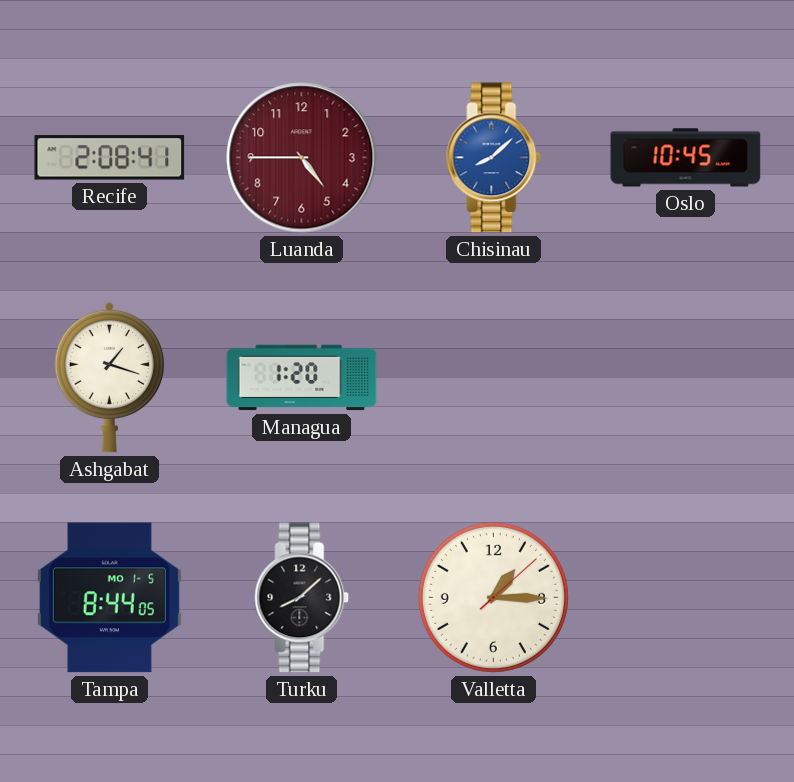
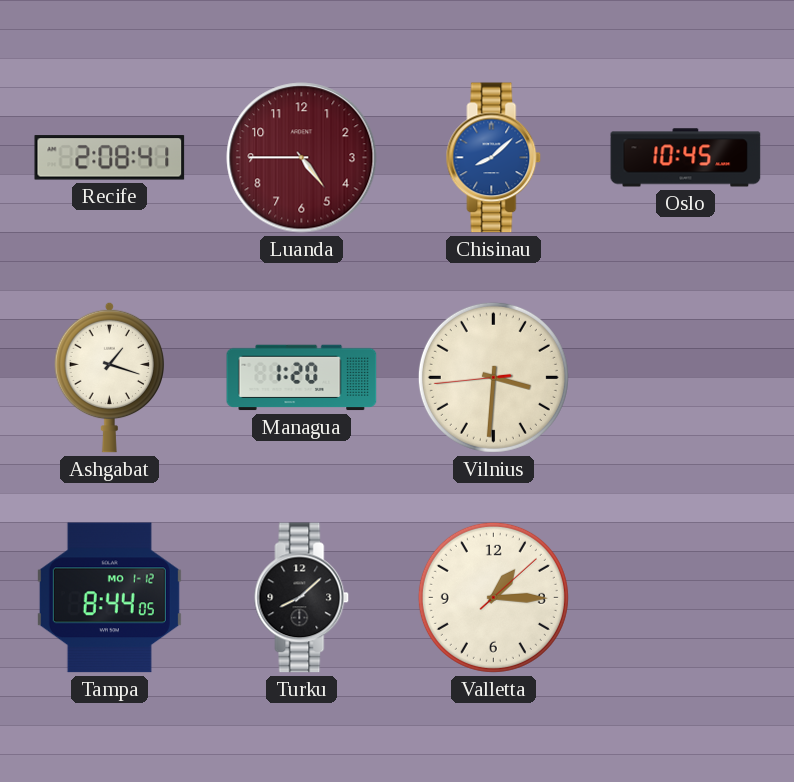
Vilnius: none -> 3:30
Tampa date: MO 1-5 -> MO 1-12
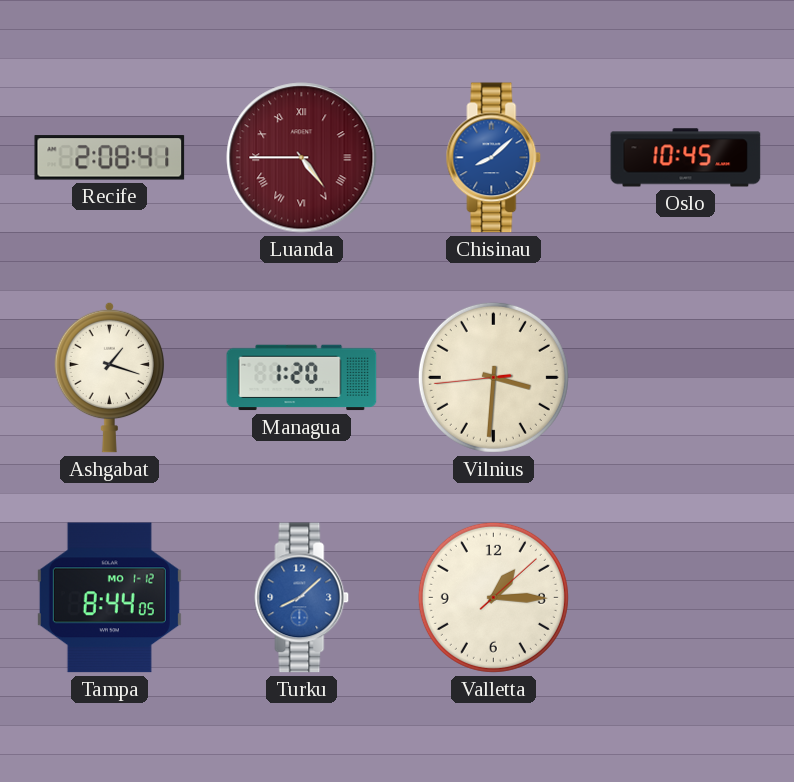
Luanda numerals: Arabic -> Roman
Turku dial: black -> blue
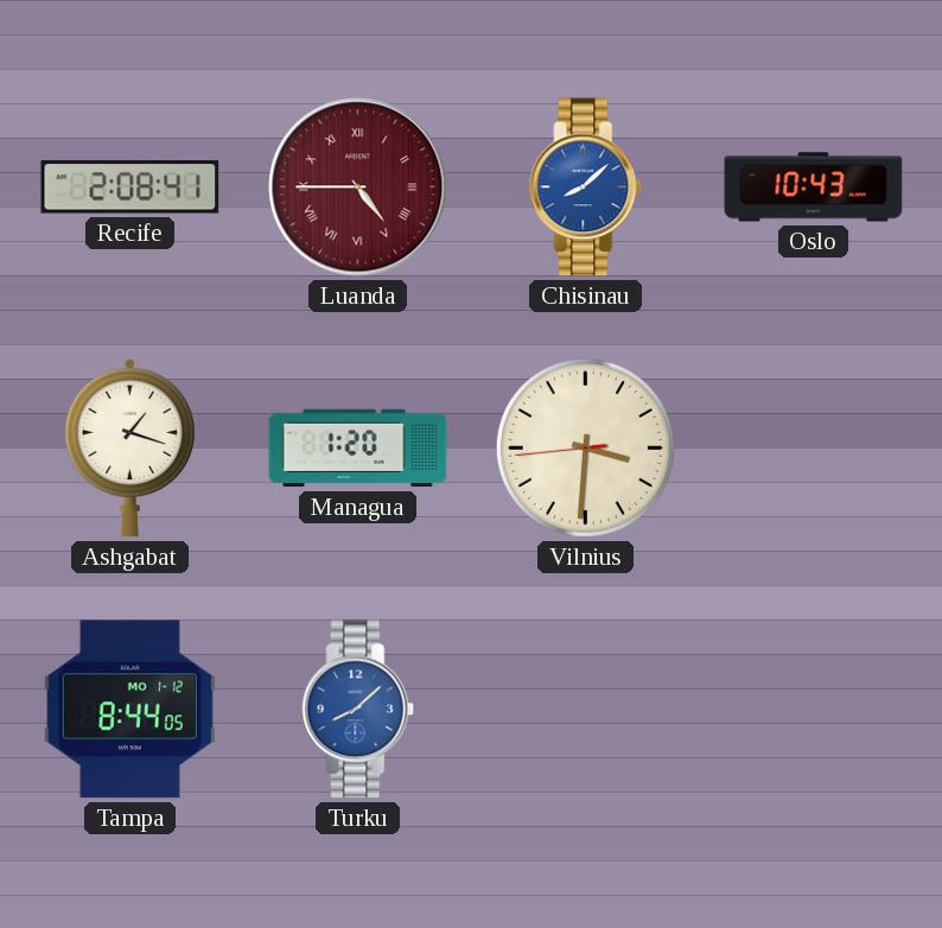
Oslo: 10:45 -> 10:43
Valletta: 1:15 -> none
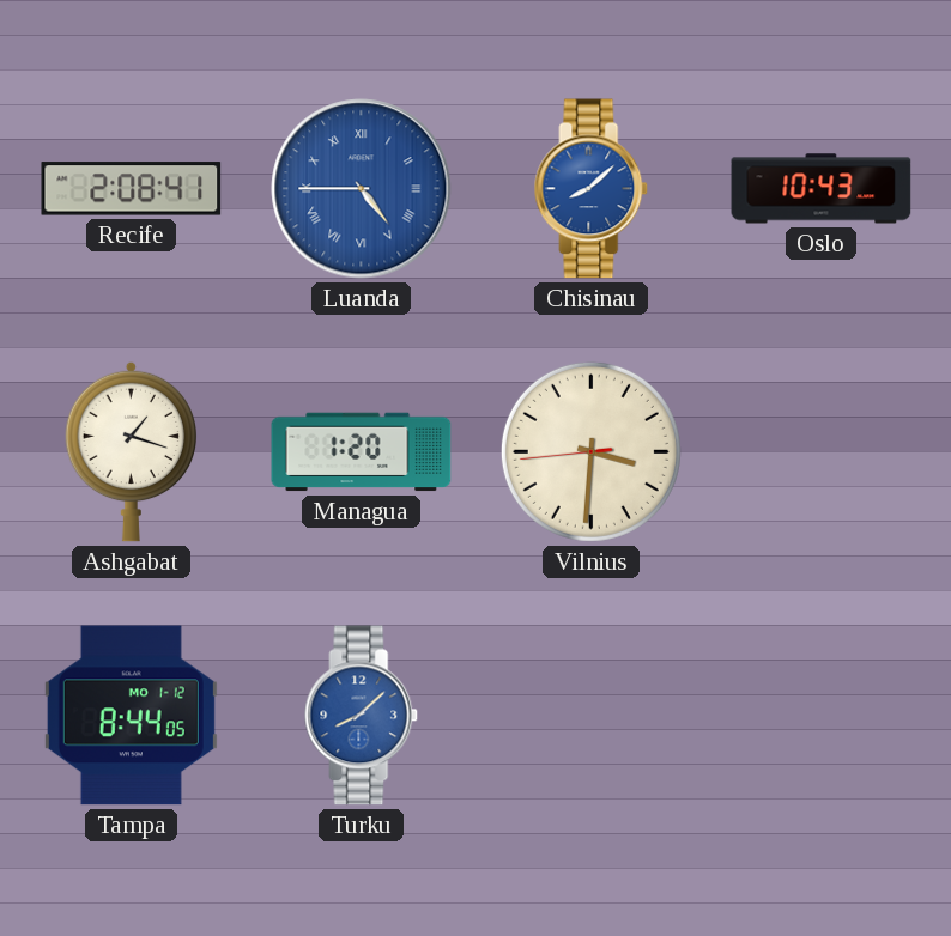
Luanda dial: burgundy -> blue
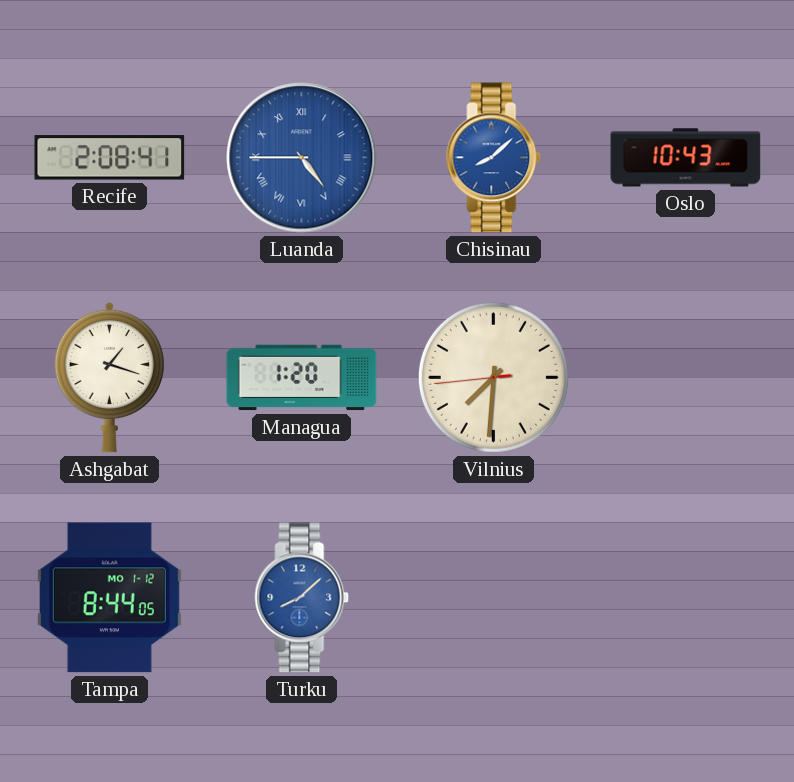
Vilnius: 3:30 -> 7:30
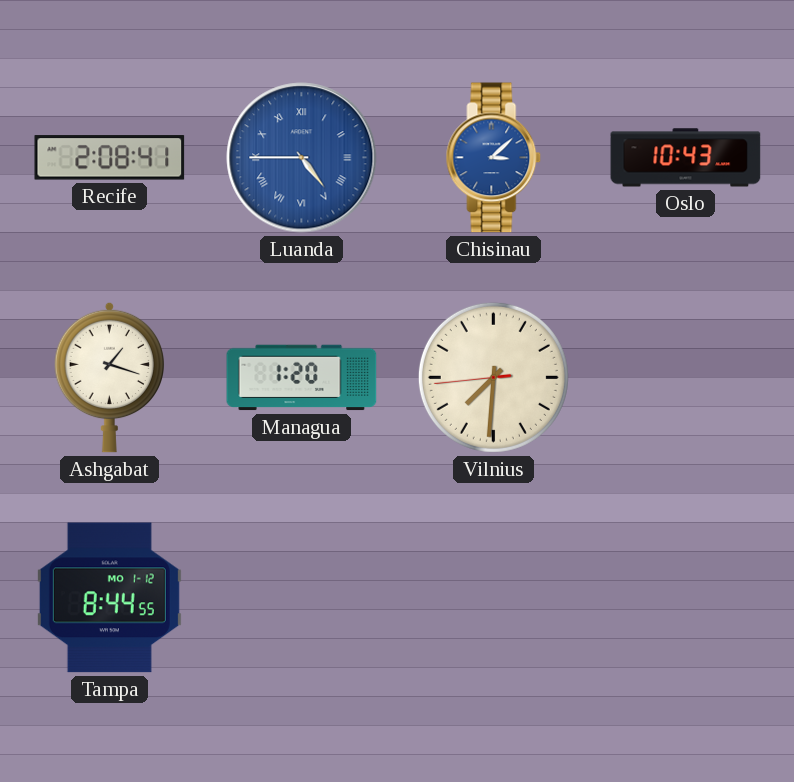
Chisinau: 8:08 -> 3:08
Tampa: 8:44:05 -> 8:44:55
Turku: 8:08 -> none
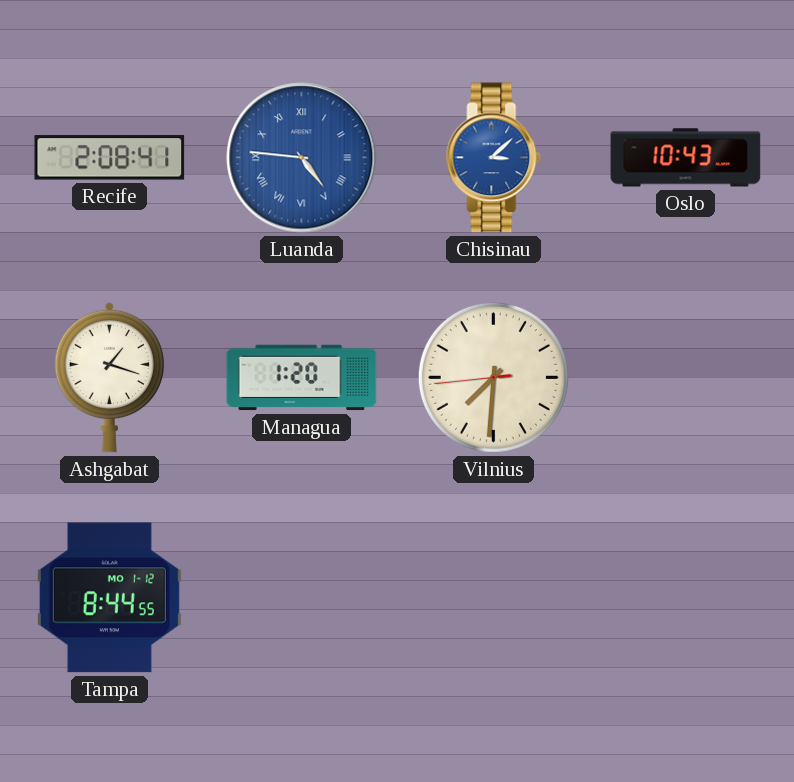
Luanda: 4:45 -> 4:46
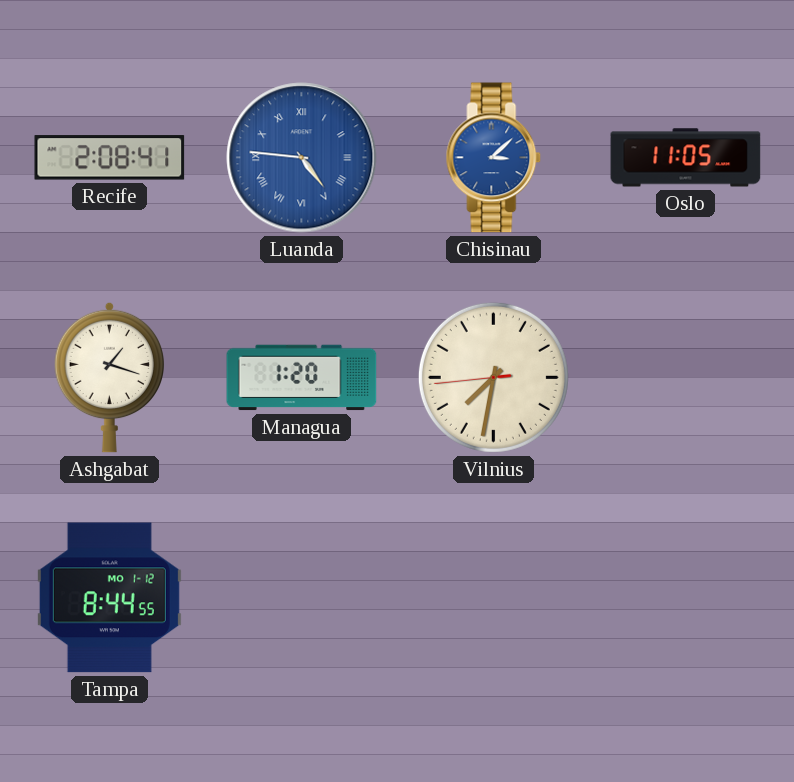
Oslo: 10:43 -> 11:05
Vilnius: 7:30 -> 7:31
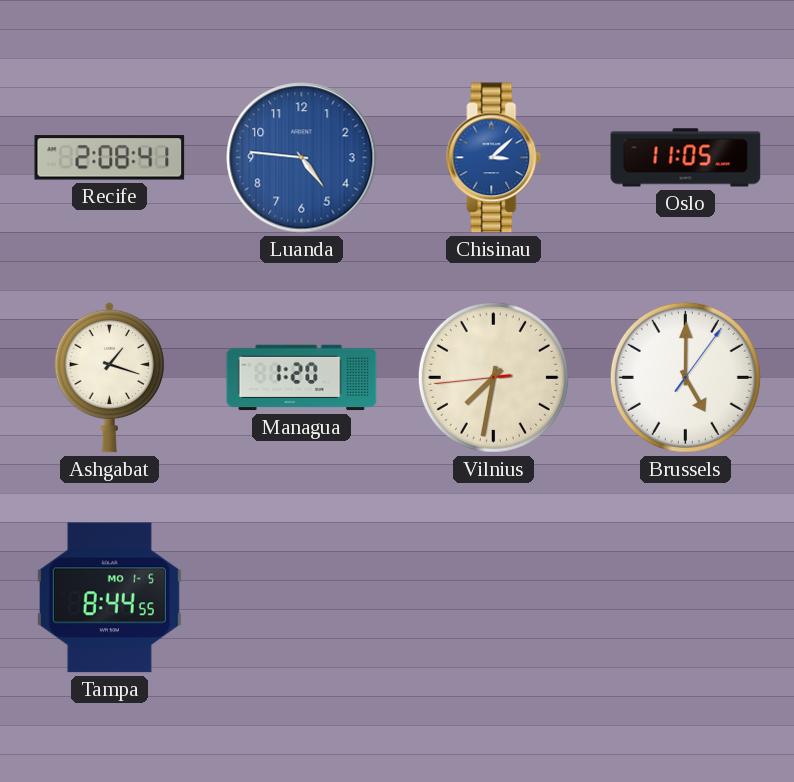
Luanda numerals: Roman -> Arabic
Brussels: none -> 5:00
Tampa date: MO 1-12 -> MO 1-5
